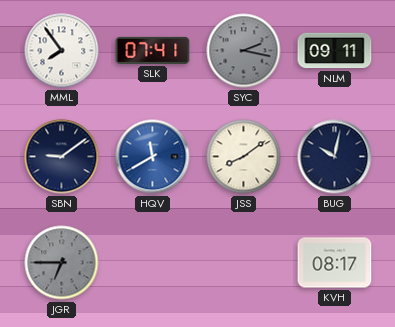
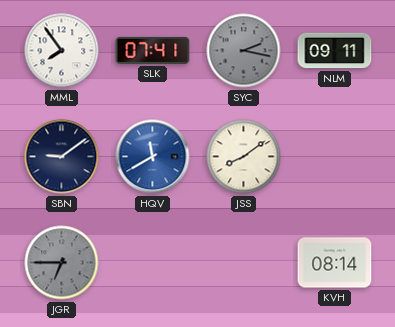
BUG: 10:02 -> none
KVH: 08:17 -> 08:14
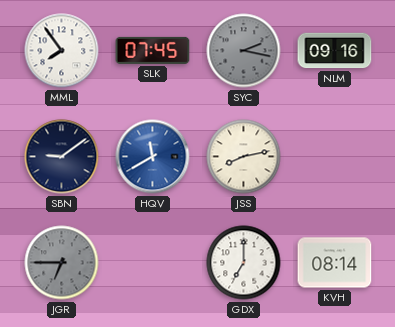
SLK: 07:41 -> 07:45
NLM: 09:11 -> 09:16
JSS: 8:09 -> 8:13
GDX: none -> 7:00
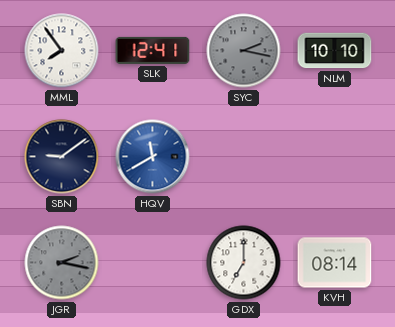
SLK: 07:45 -> 12:41
NLM: 09:16 -> 10:10
JSS: 8:13 -> none
JGR: 6:45 -> 2:17
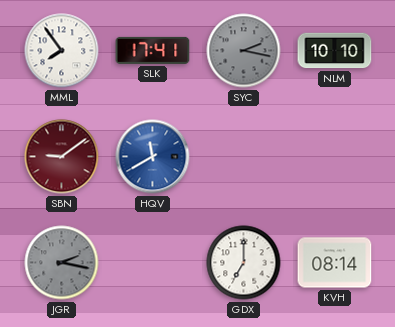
SLK: 12:41 -> 17:41
SBN dial: navy -> burgundy
